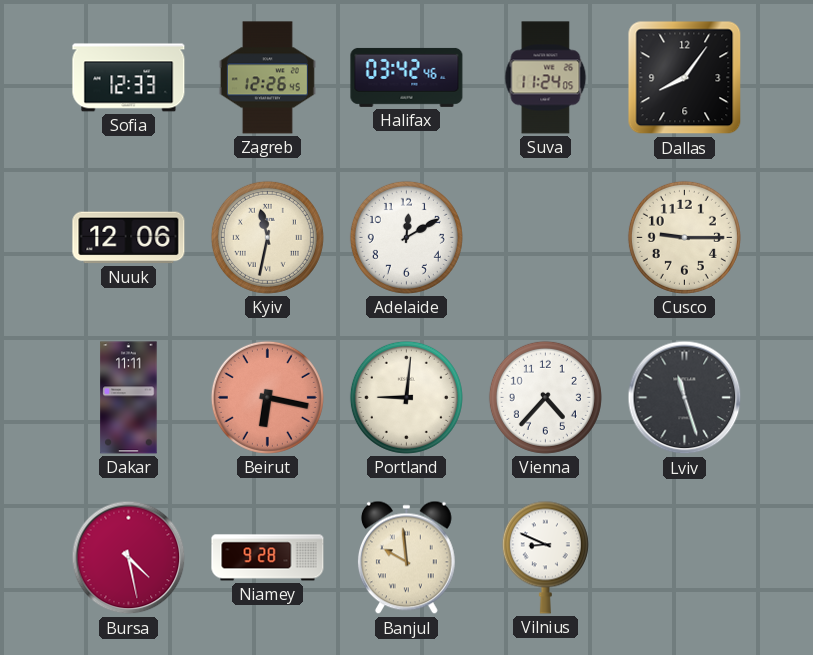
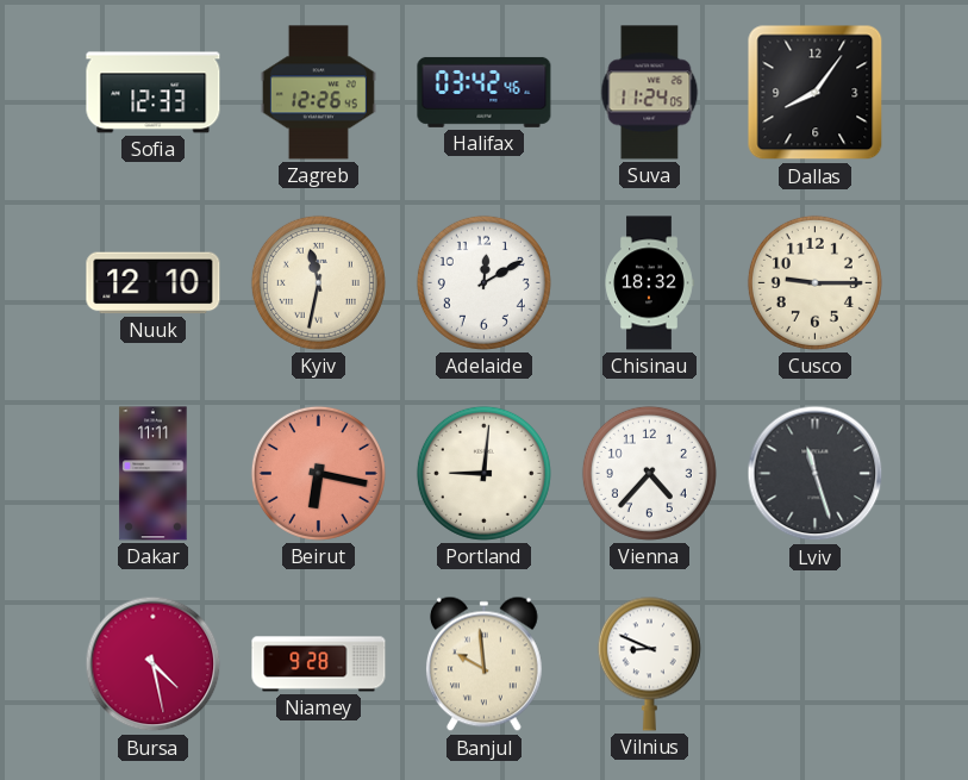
Nuuk: 12:06 -> 12:10
Chisinau: none -> 18:32
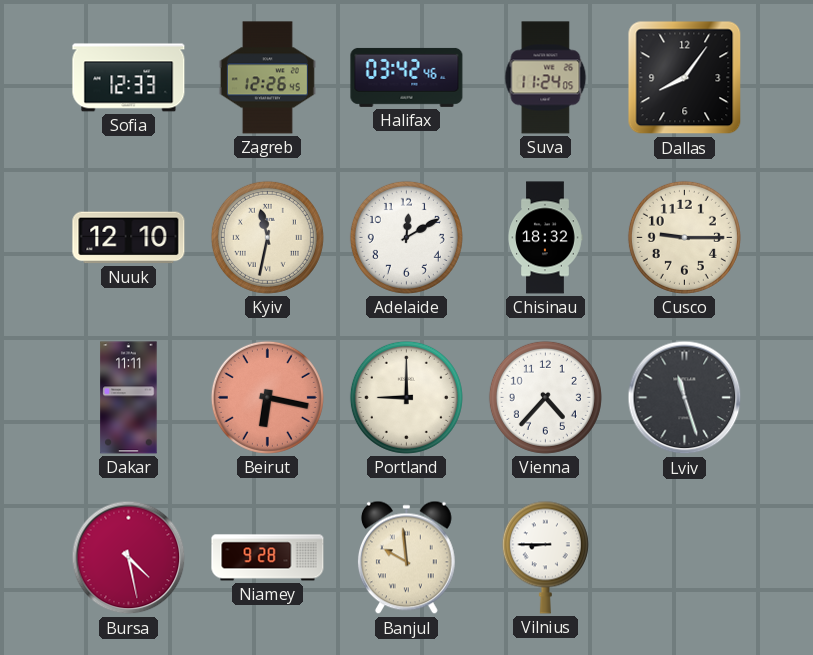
Portland: 9:01 -> 9:00
Vilnius: 8:49 -> 8:45
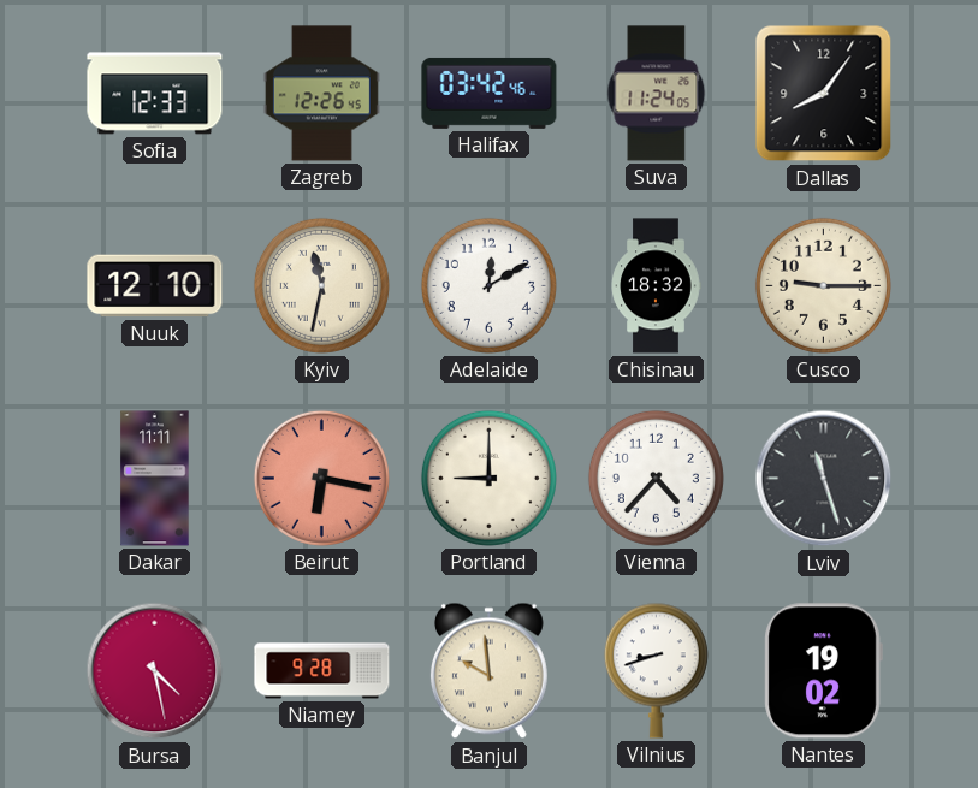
Vilnius: 8:45 -> 8:42
Nantes: none -> 19:02
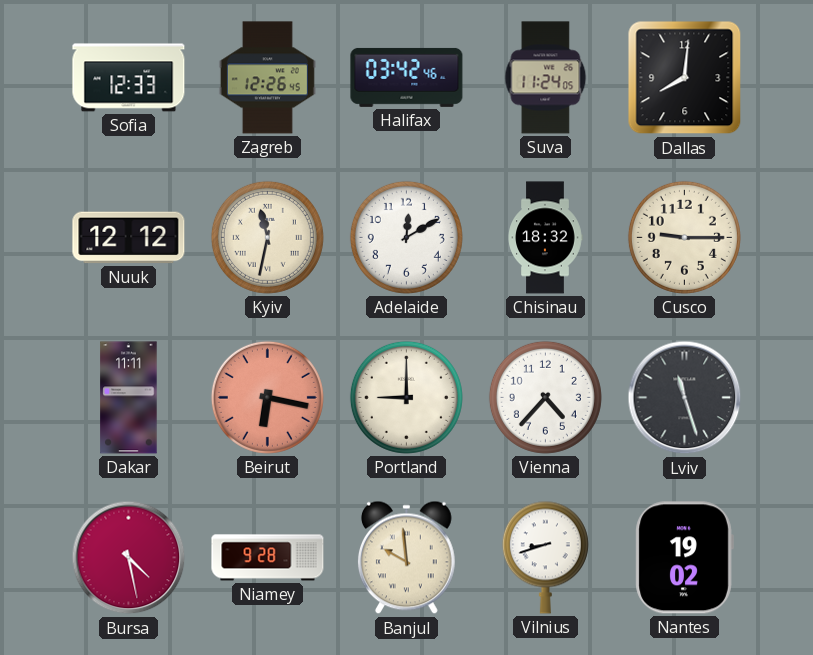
Dallas: 8:06 -> 8:01
Nuuk: 12:10 -> 12:12
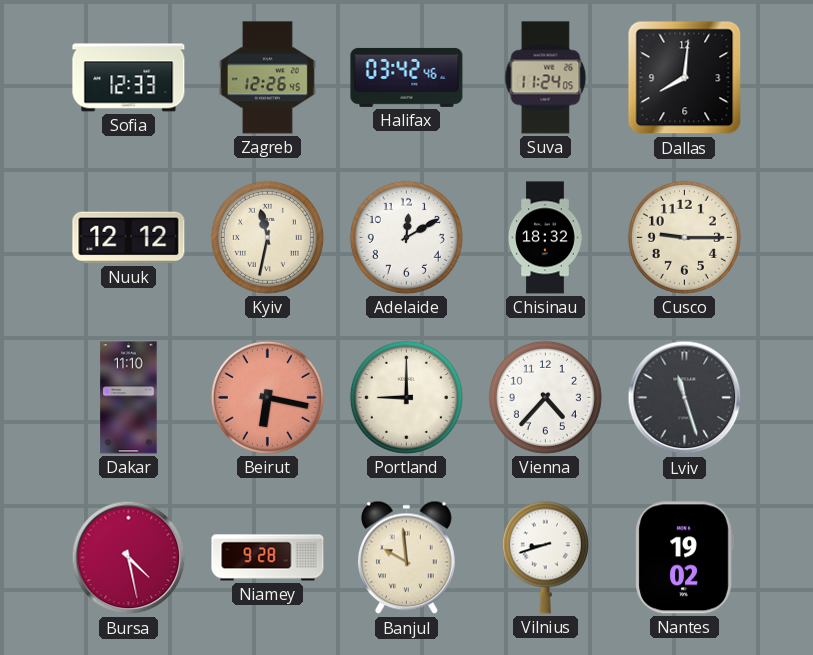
Dakar: 11:11 -> 11:10
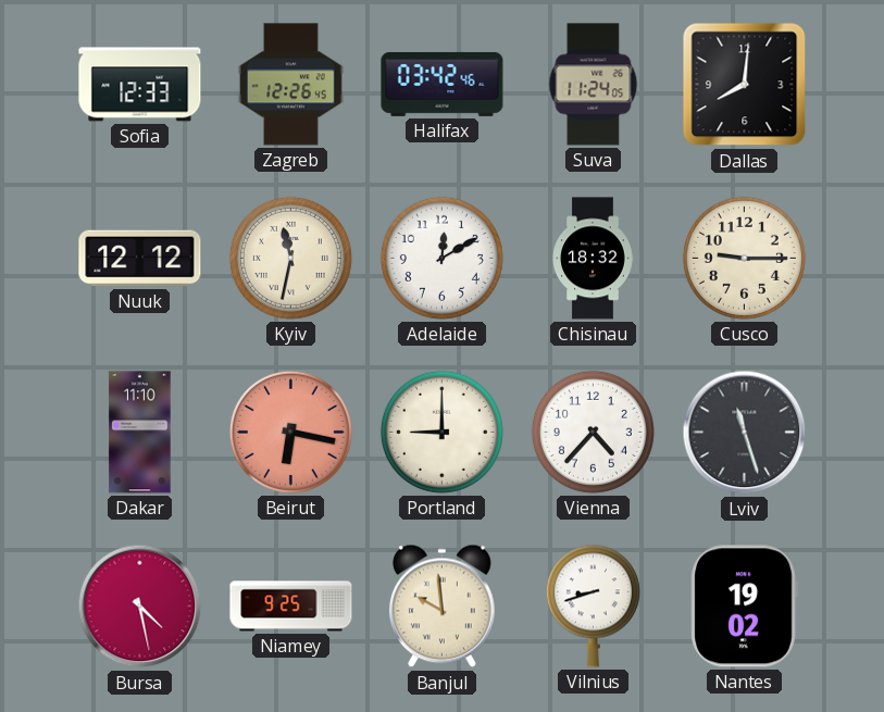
Niamey: 9:28 -> 9:25
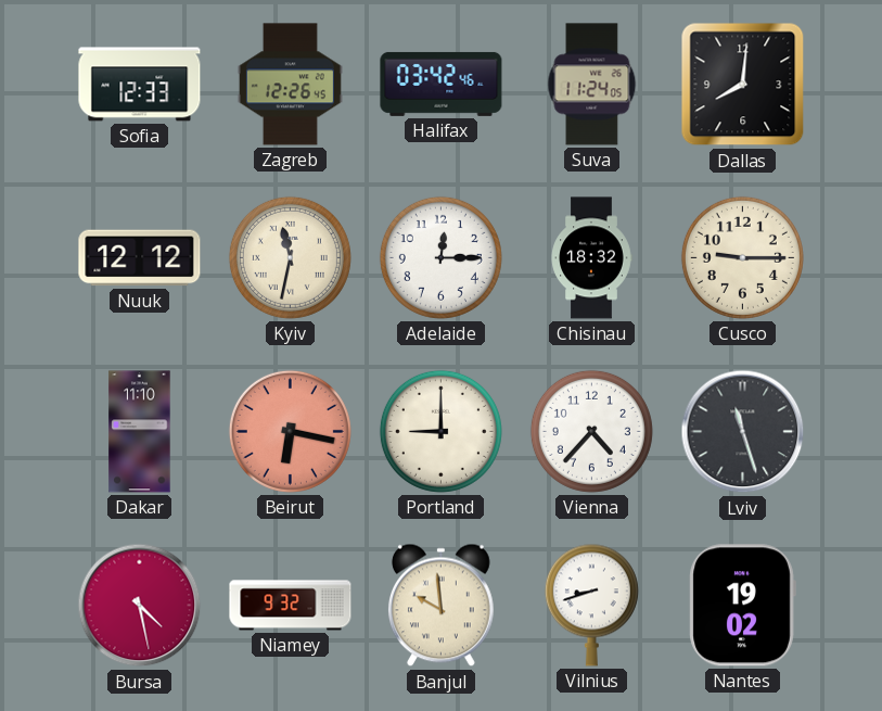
Adelaide: 12:10 -> 12:15
Niamey: 9:25 -> 9:32
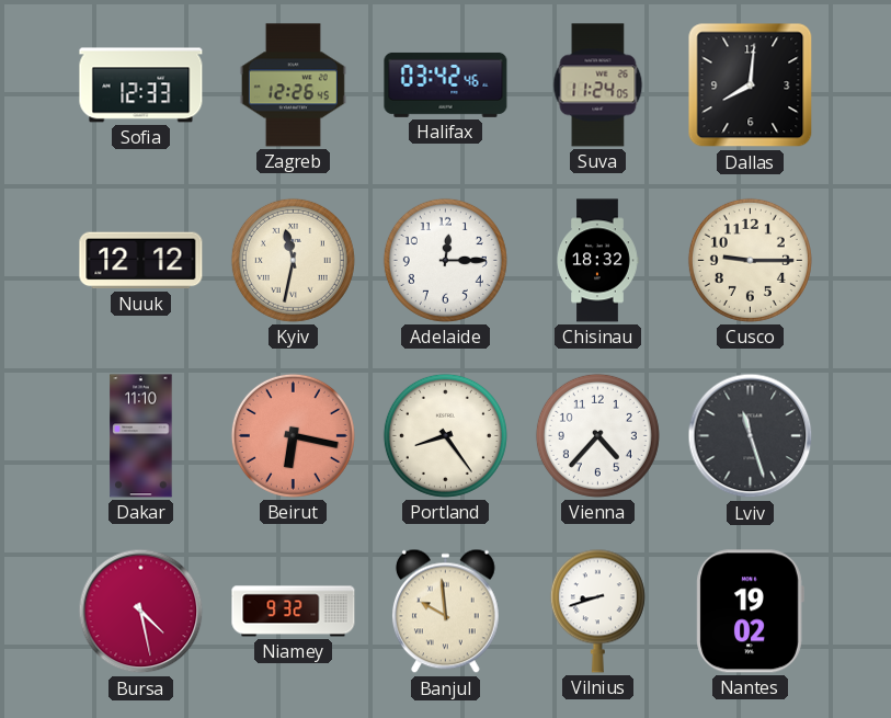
Portland: 9:00 -> 8:24
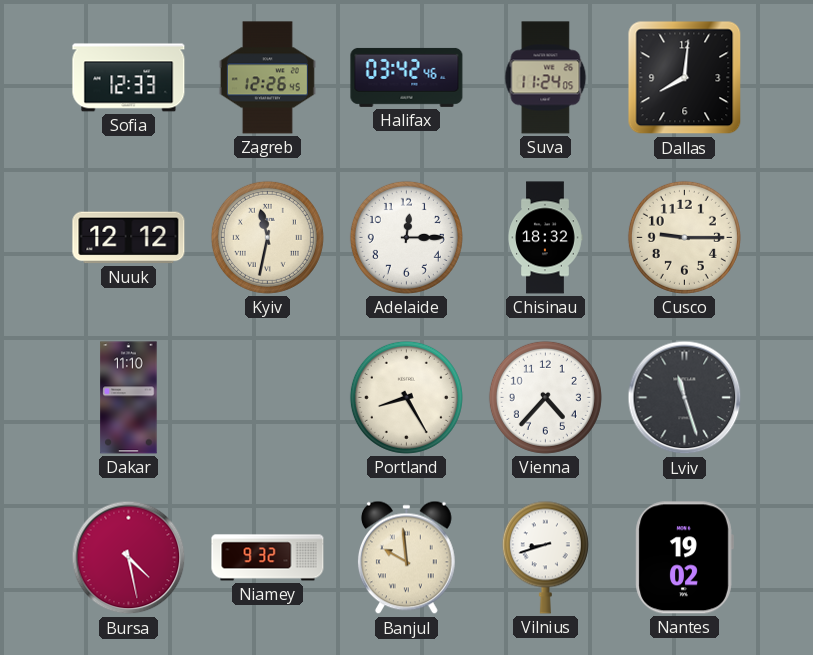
Beirut: 6:17 -> none
Portland: 8:24 -> 8:25
